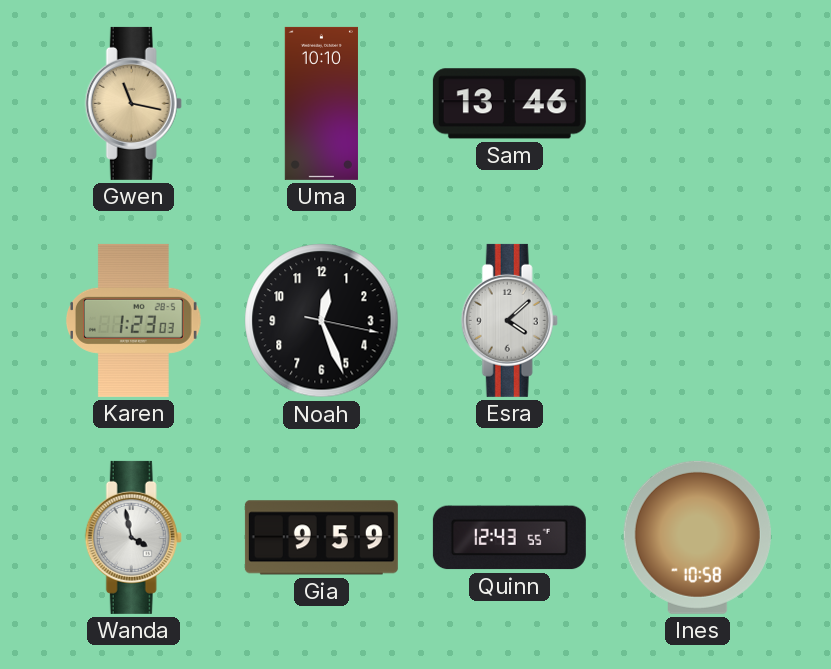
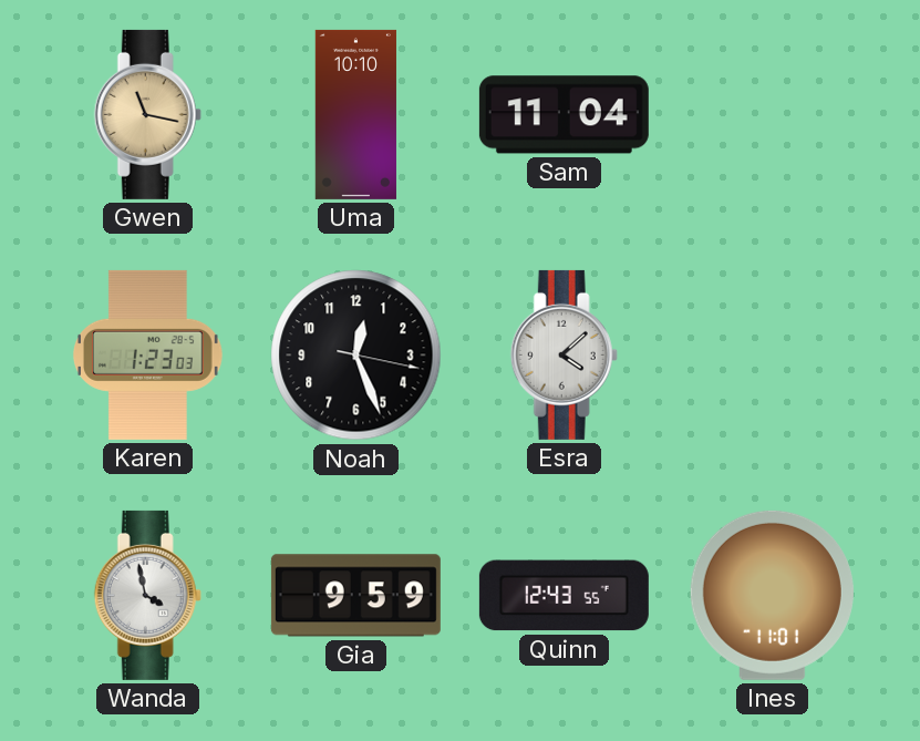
Sam: 13:46 -> 11:04
Ines: 10:58 -> 11:01
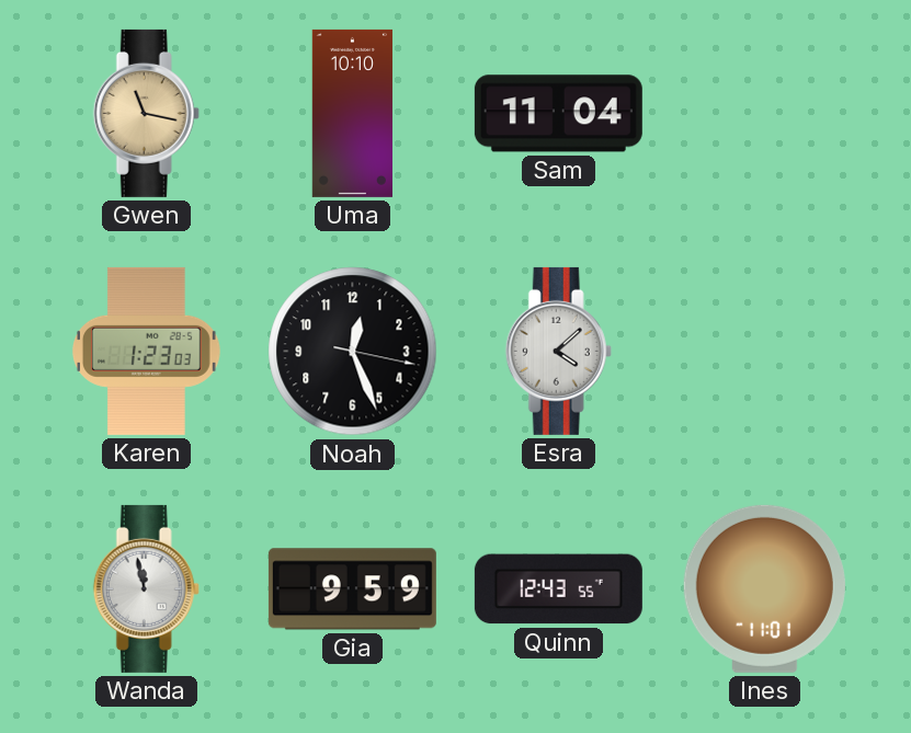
Wanda: 3:58 -> 11:58
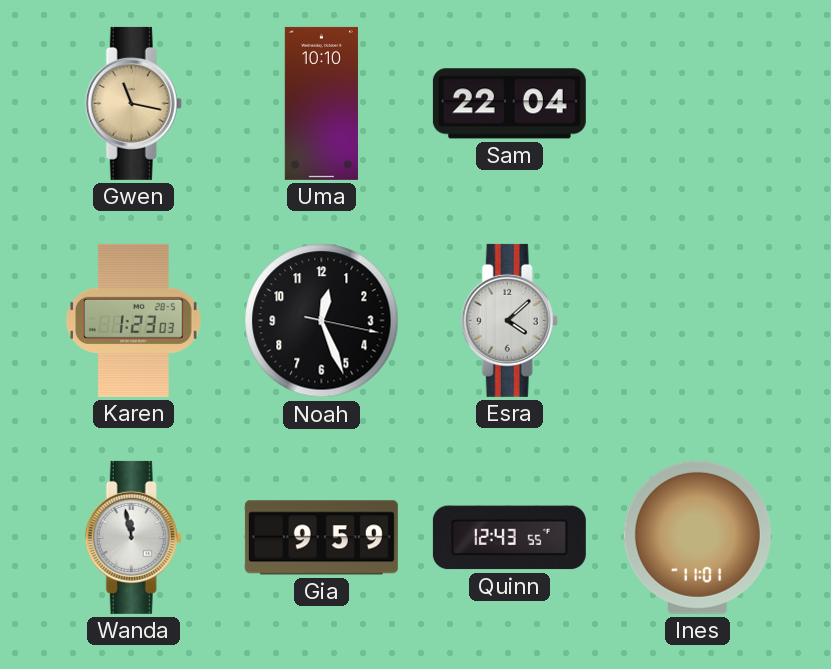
Sam: 11:04 -> 22:04
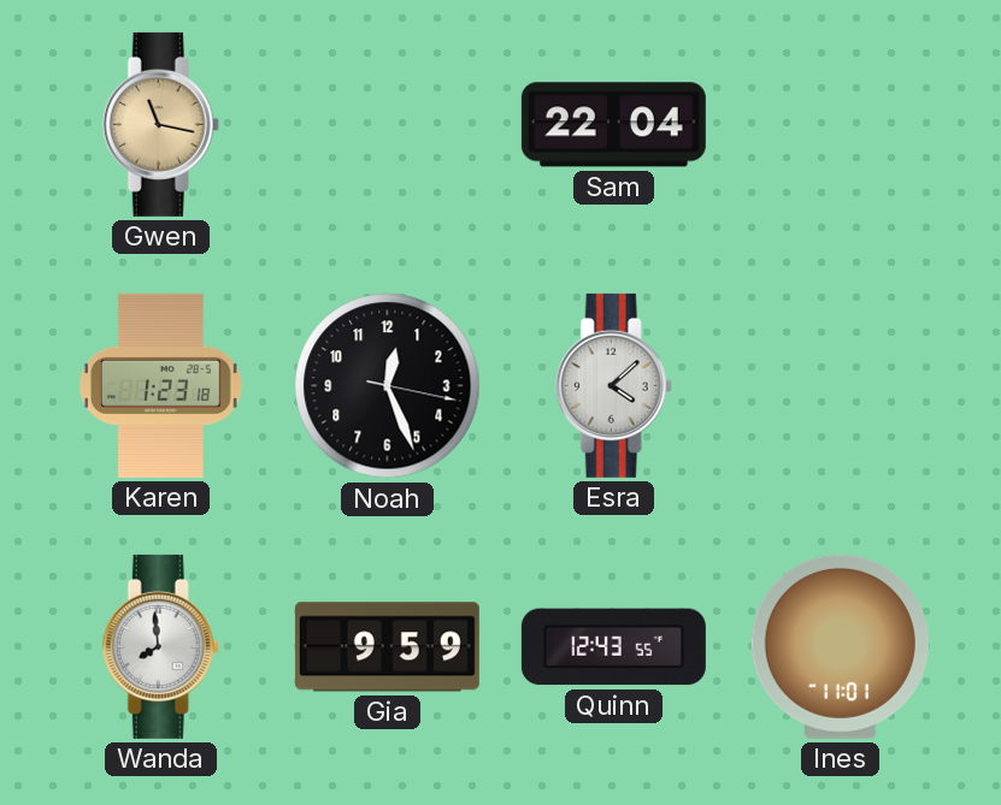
Uma: 10:10 -> none
Karen: 1:23:03 -> 1:23:18
Wanda: 11:58 -> 7:59
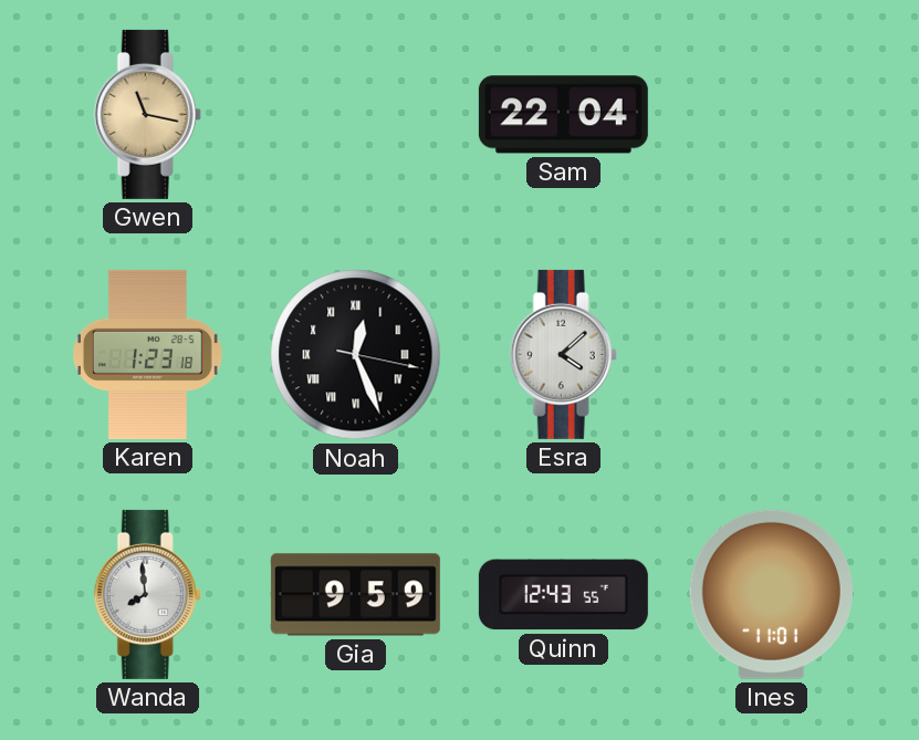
Noah numerals: Arabic -> Roman
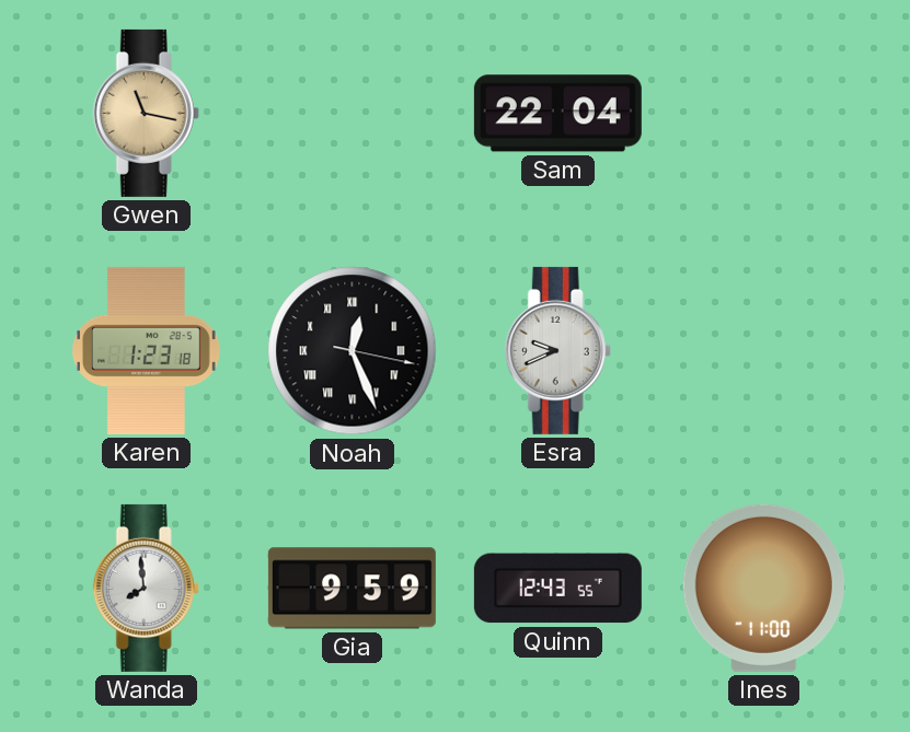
Esra: 4:08 -> 9:41
Ines: 11:01 -> 11:00
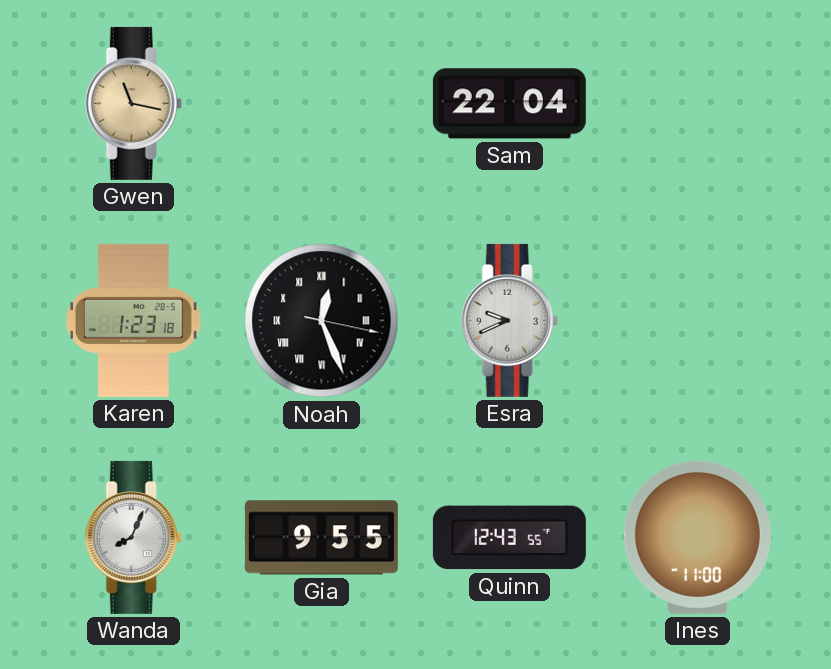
Wanda: 7:59 -> 8:04
Gia: 9:59 -> 9:55
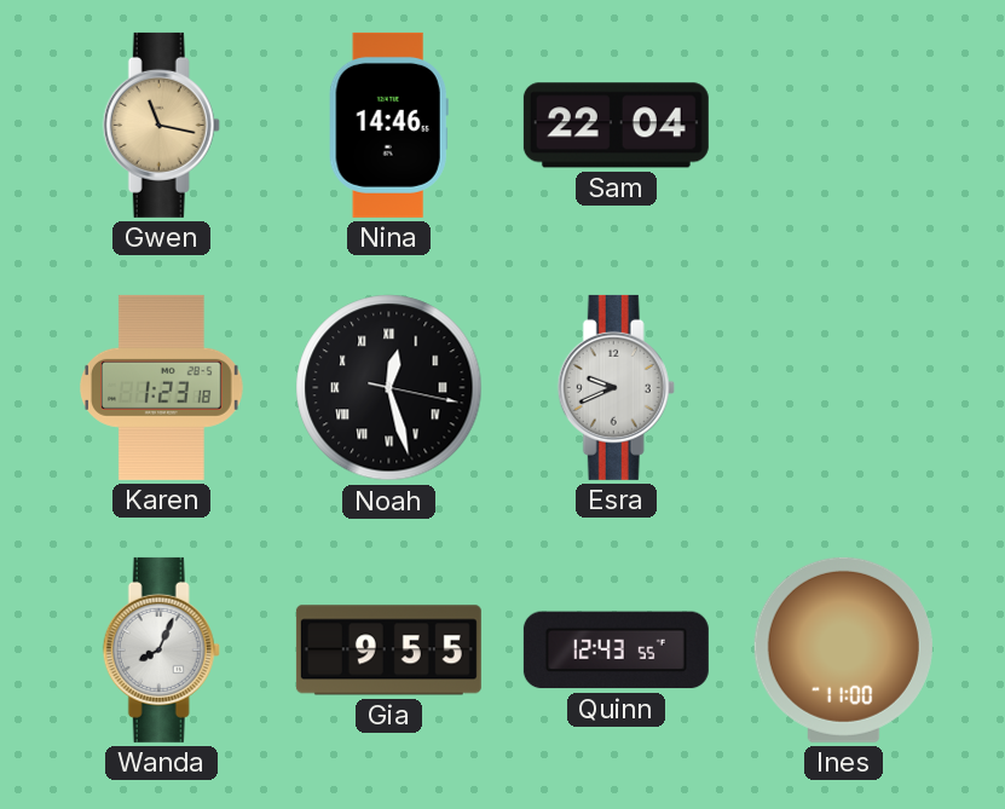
Nina: none -> 14:46
Noah: 12:26 -> 12:27
